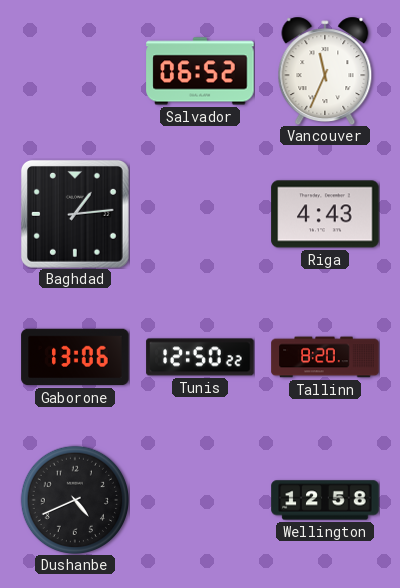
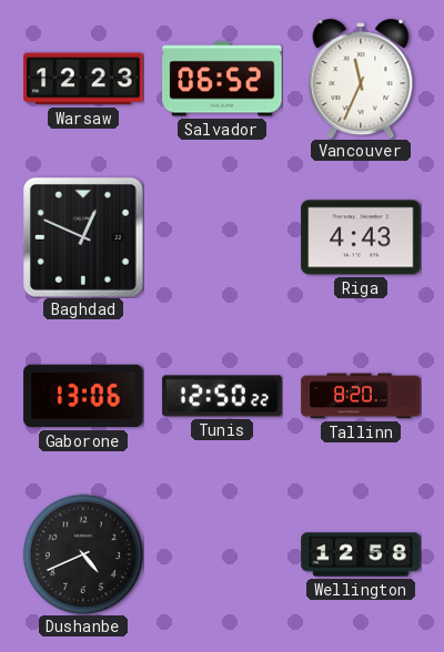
Warsaw: none -> 12:23
Baghdad: 1:14 -> 12:49
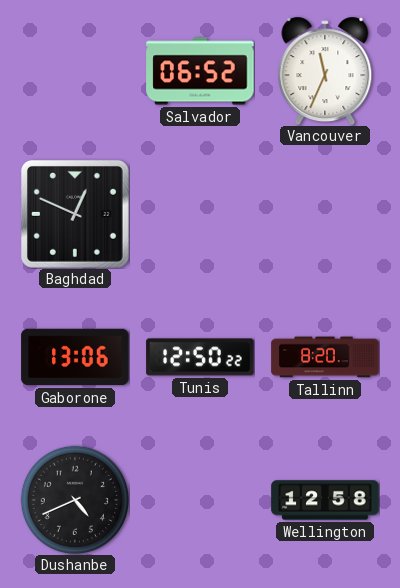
Warsaw: 12:23 -> none
Riga: 4:43 -> none
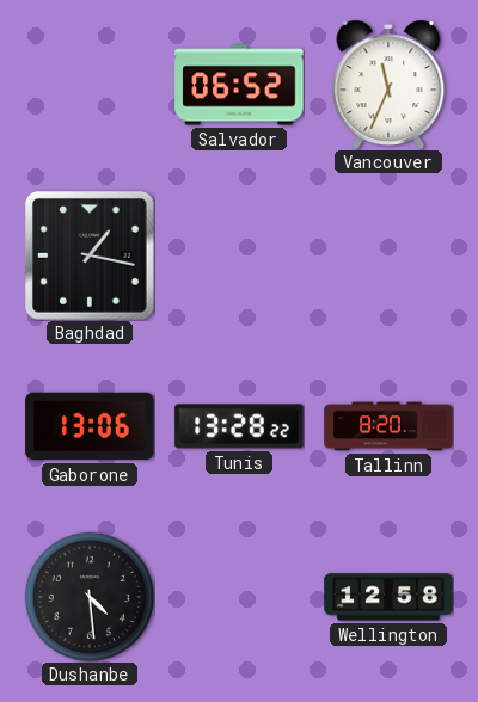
Baghdad: 12:49 -> 1:17
Tunis: 12:50 -> 13:28
Dushanbe: 4:41 -> 4:29
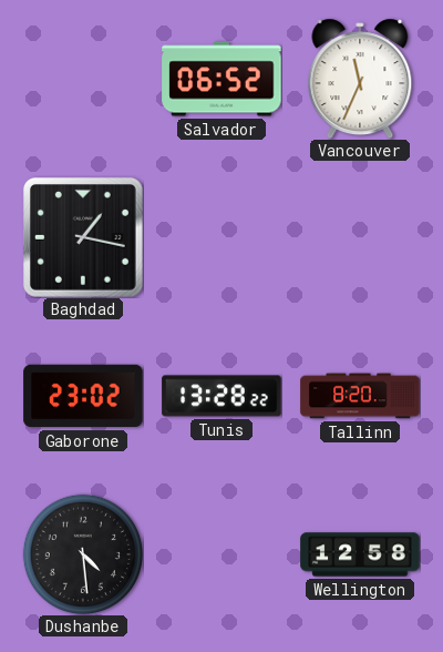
Gaborone: 13:06 -> 23:02
